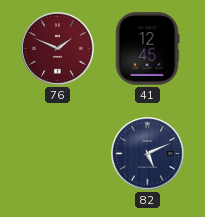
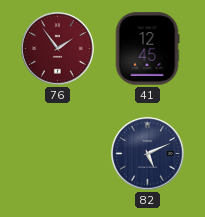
76: 1:49 -> 1:54
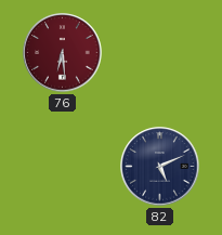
76: 1:54 -> 6:29
41: 12:45 -> none
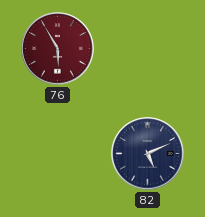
76: 6:29 -> 5:55
